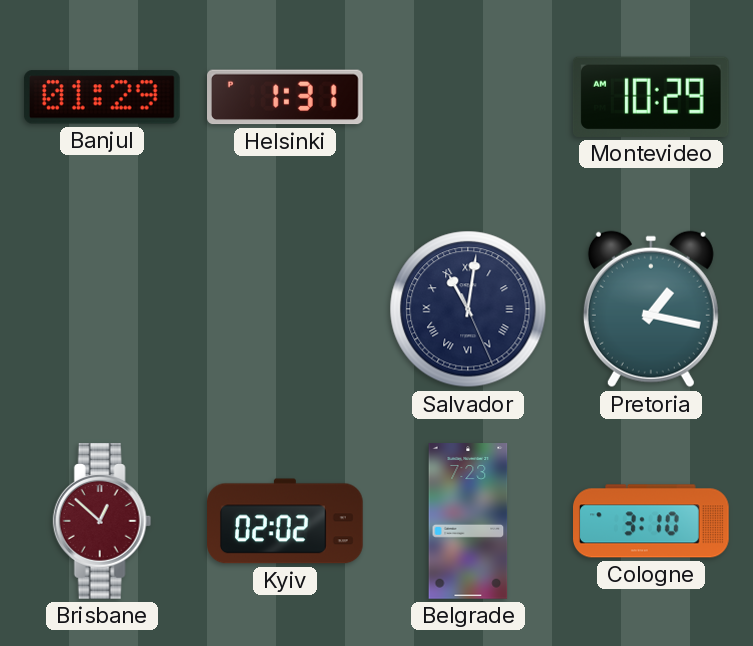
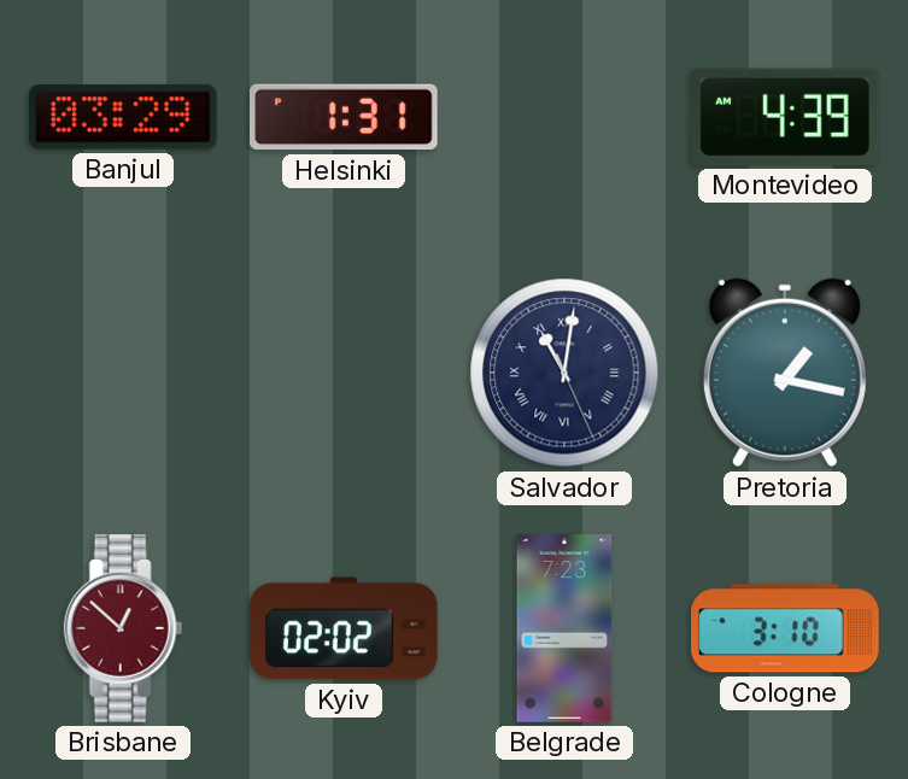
Banjul: 01:29 -> 03:29
Montevideo: 10:29 -> 4:39
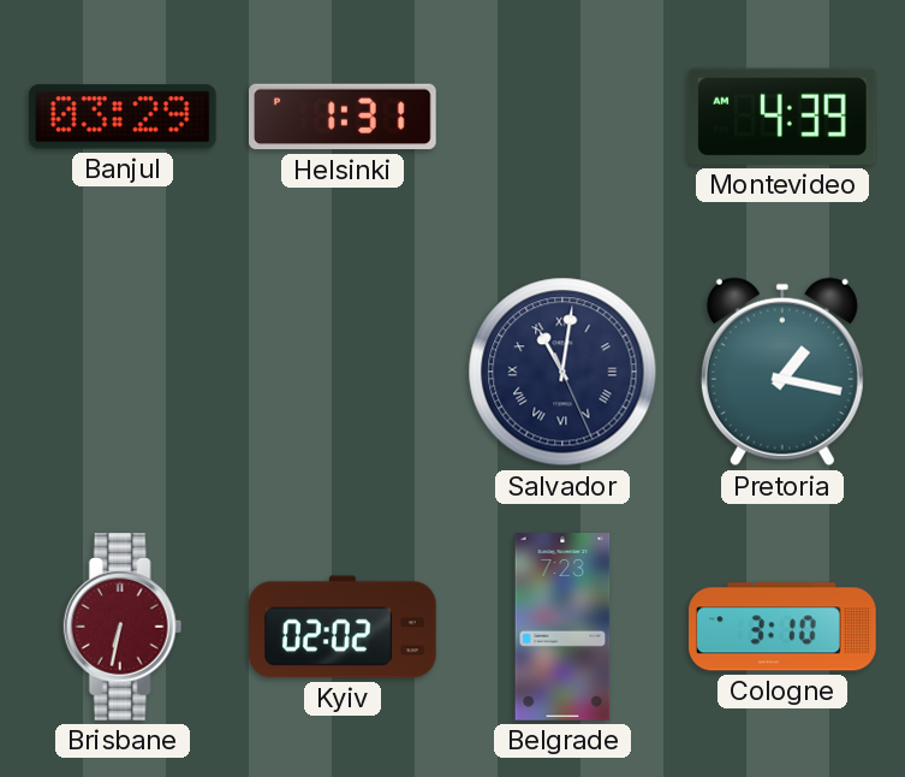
Brisbane: 12:52 -> 6:32
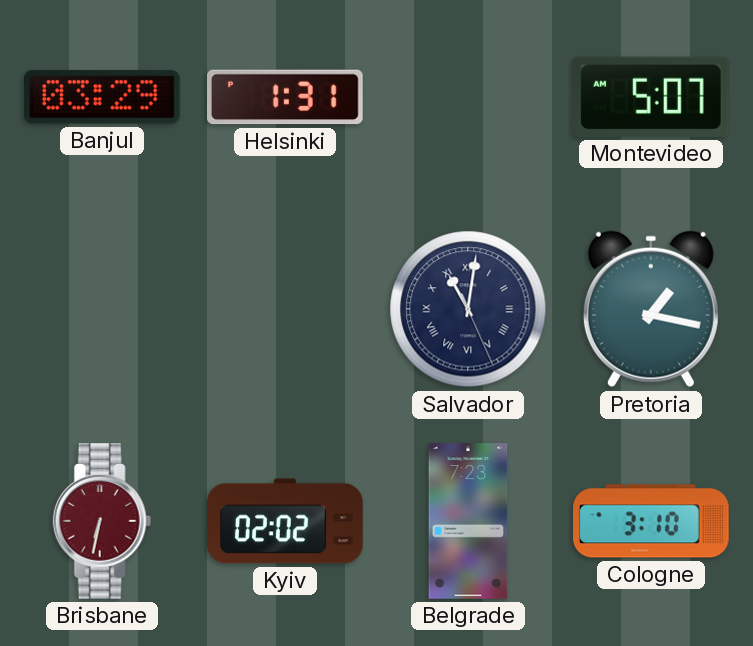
Montevideo: 4:39 -> 5:07
